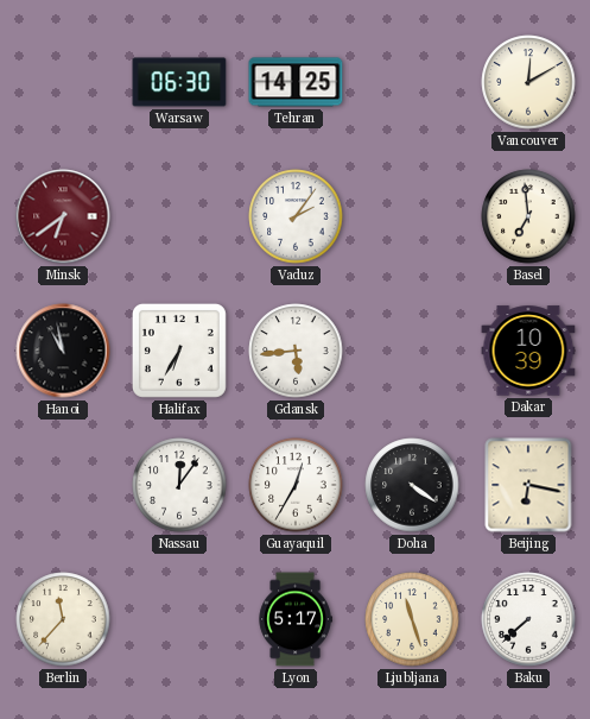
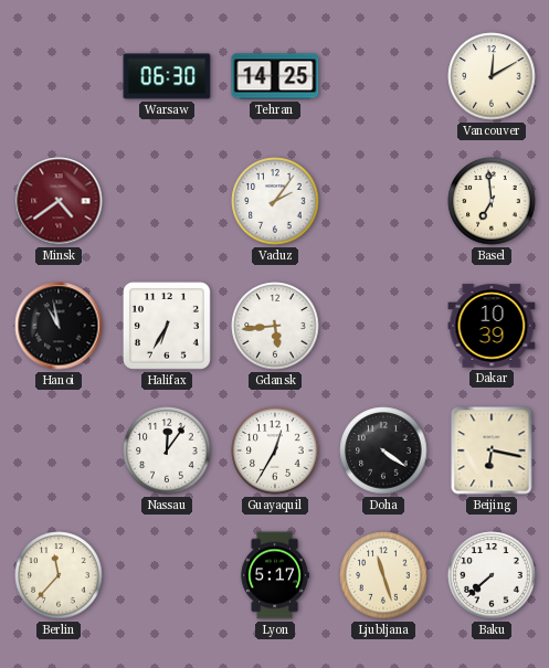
Minsk: 6:39 -> 4:39
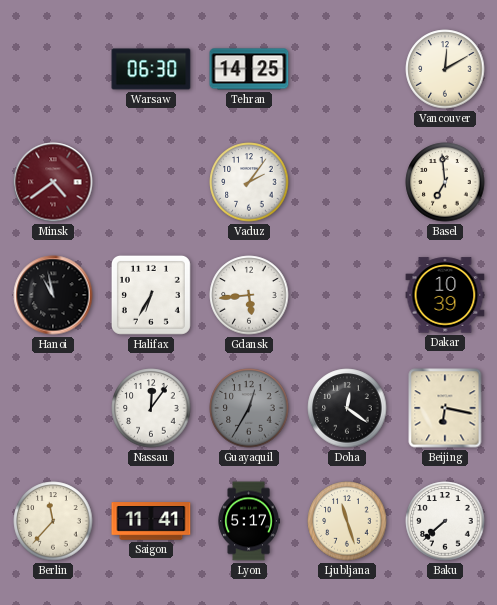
Guayaquil dial: white -> grey
Doha: 4:21 -> 12:21
Saigon: none -> 11:41
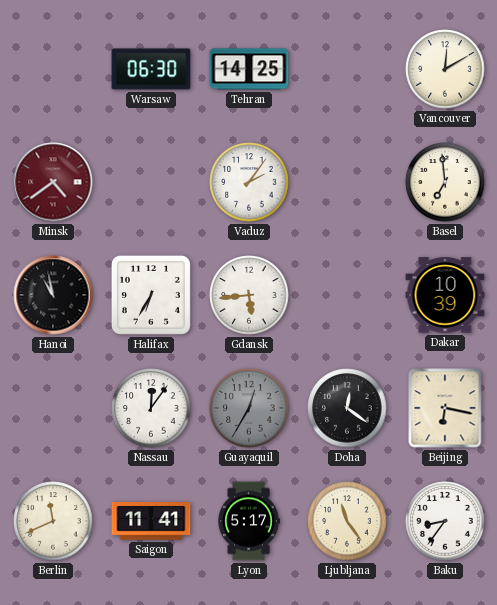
Berlin: 11:37 -> 11:41
Ljubljana: 11:27 -> 11:24
Baku: 7:38 -> 8:36
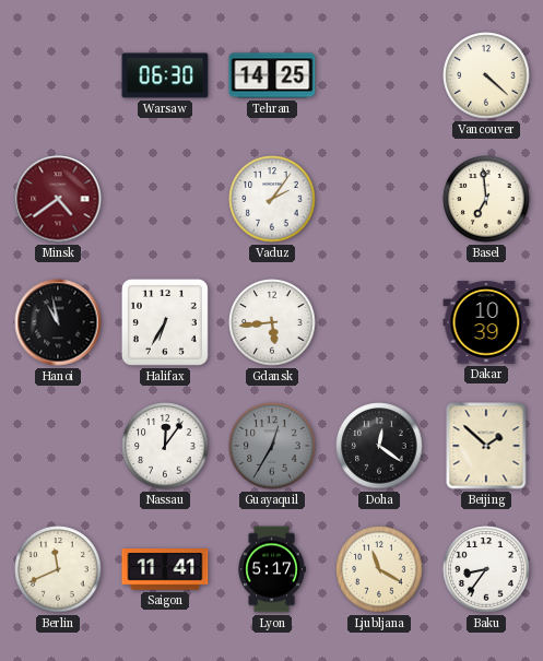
Vancouver: 12:10 -> 4:22
Beijing: 6:17 -> 1:52
Ljubljana: 11:24 -> 11:20
